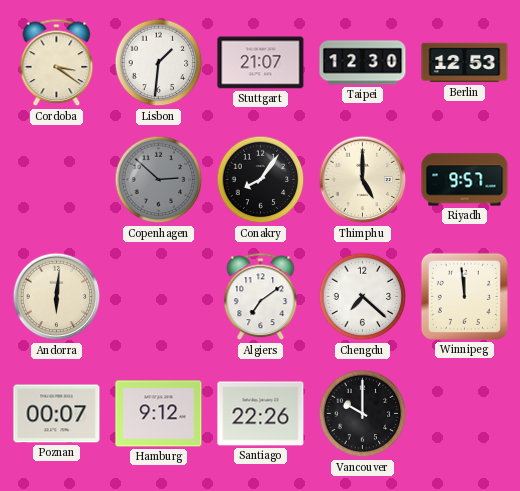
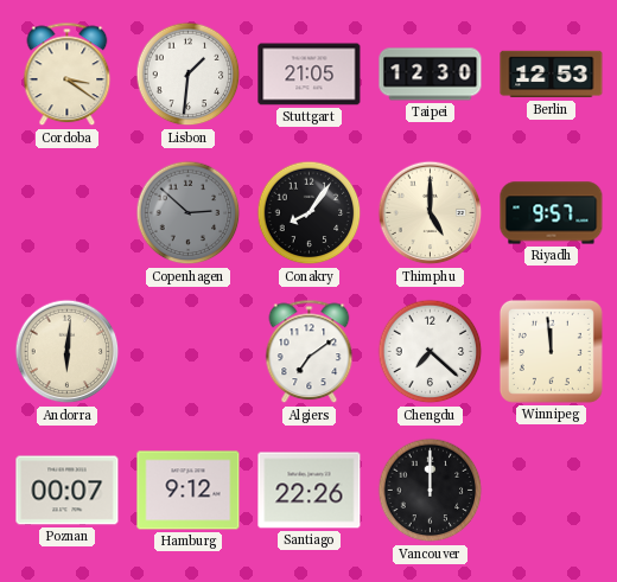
Stuttgart: 21:07 -> 21:05
Vancouver: 10:00 -> 12:00
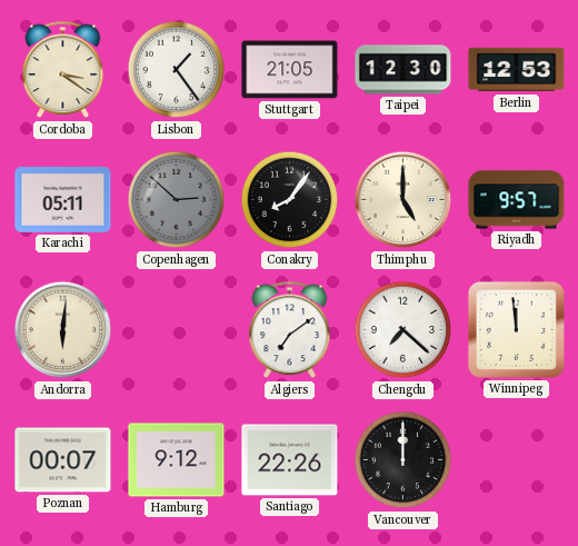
Lisbon: 1:31 -> 1:24
Karachi: none -> 05:11
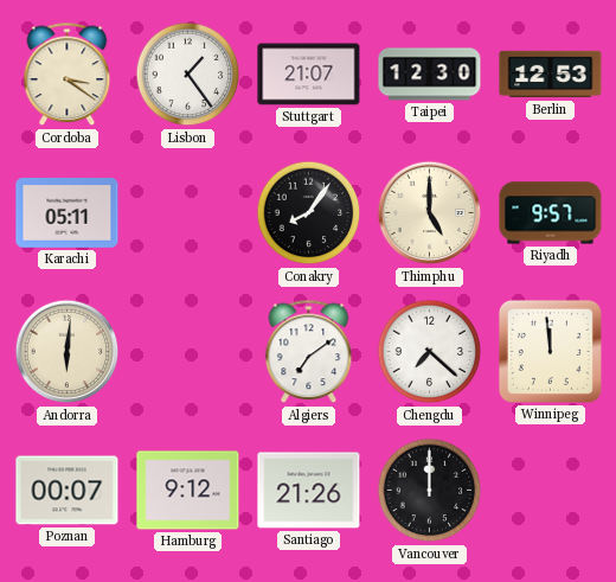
Stuttgart: 21:05 -> 21:07
Copenhagen: 2:52 -> none
Santiago: 22:26 -> 21:26
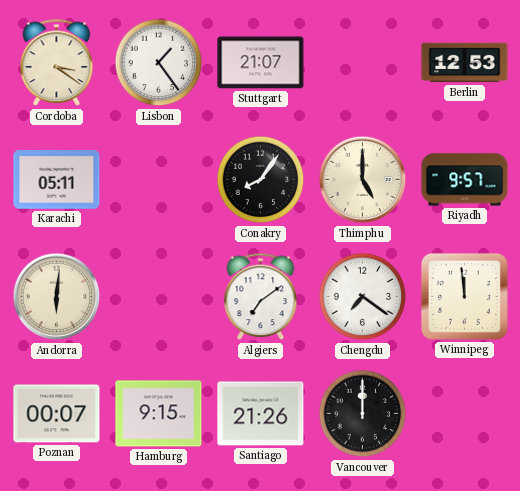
Taipei: 12:30 -> none
Chengdu: 7:22 -> 7:21
Hamburg: 9:12 -> 9:15
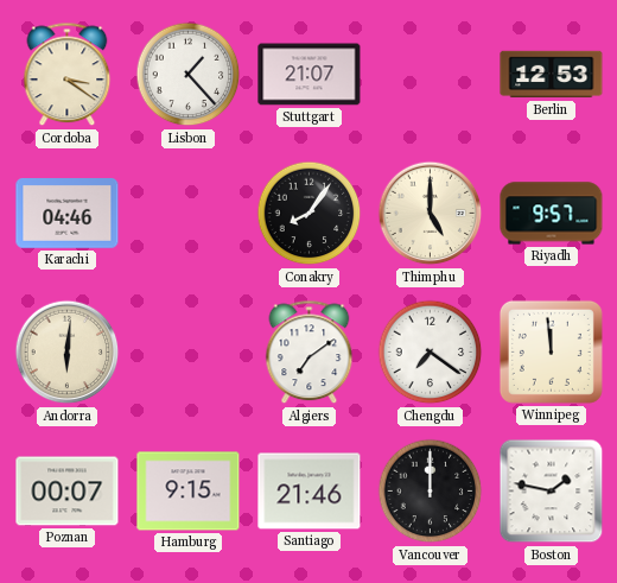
Lisbon: 1:24 -> 1:23
Karachi: 05:11 -> 04:46
Santiago: 21:26 -> 21:46
Boston: none -> 1:47
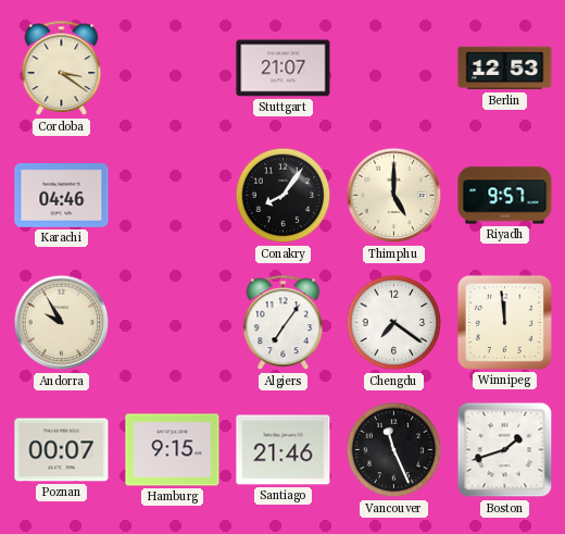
Lisbon: 1:23 -> none
Andorra: 6:01 -> 9:55
Algiers: 7:09 -> 7:06
Vancouver: 12:00 -> 11:26
Boston: 1:47 -> 1:42
